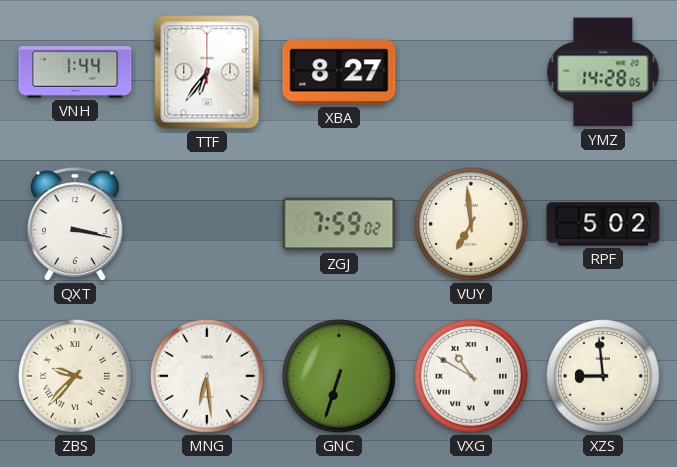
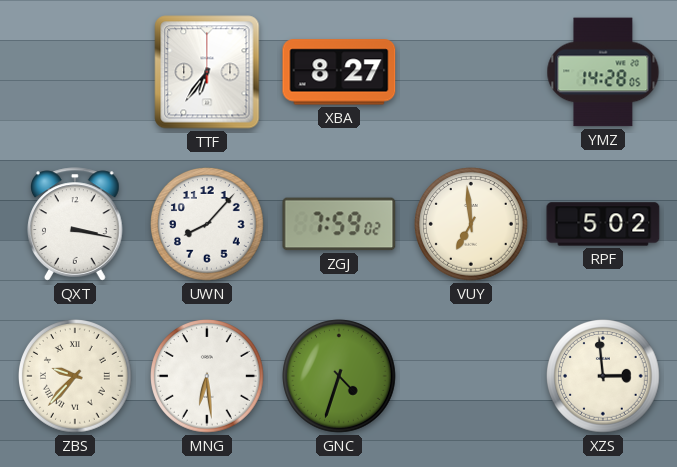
VNH: 1:44 -> none
UWN: none -> 8:07
GNC: 6:33 -> 4:33
VXG: 10:50 -> none
XZS: 8:59 -> 2:59
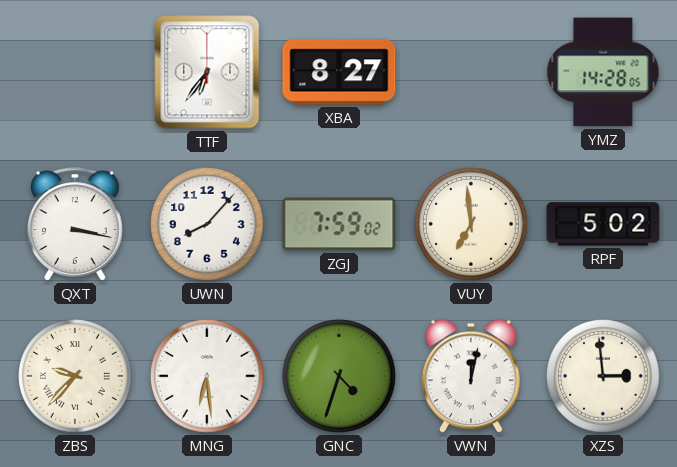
VWN: none -> 12:02
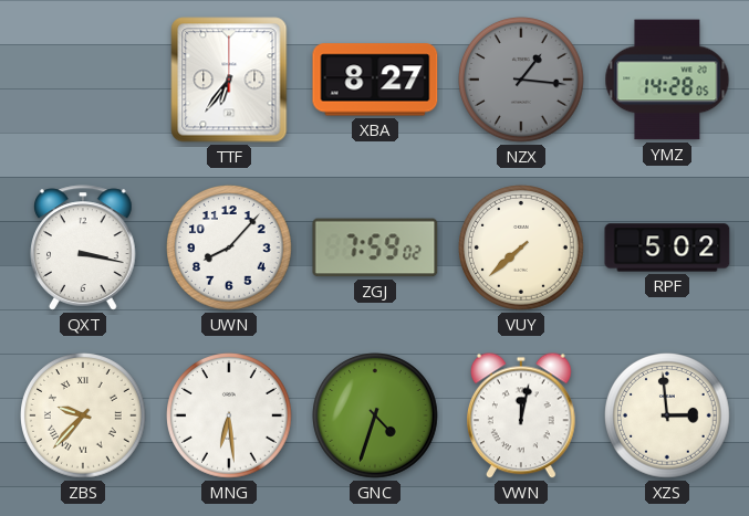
NZX: none -> 1:16
VUY: 6:59 -> 7:38
